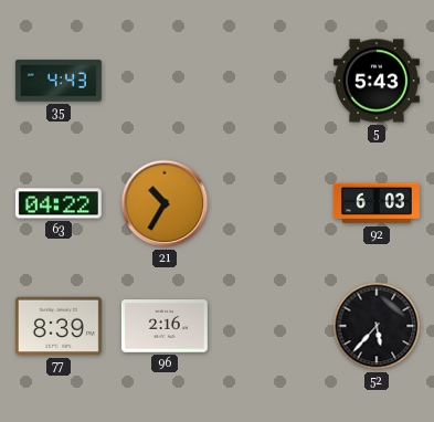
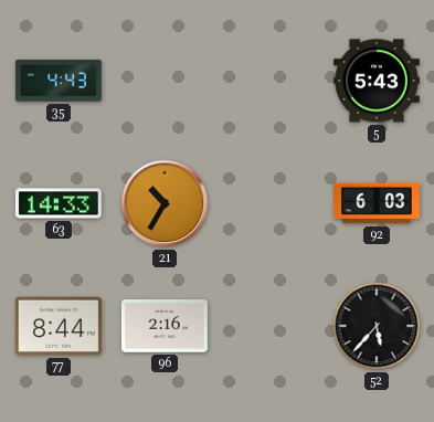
63: 04:22 -> 14:33
77: 8:39 -> 8:44
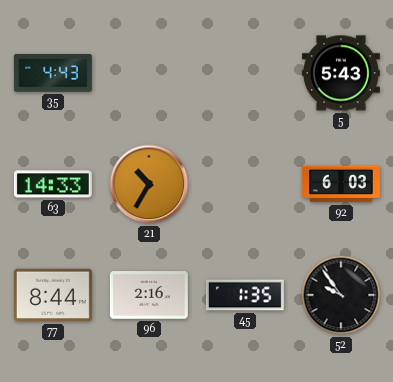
45: none -> 1:35
52: 5:37 -> 9:54
